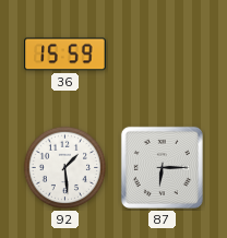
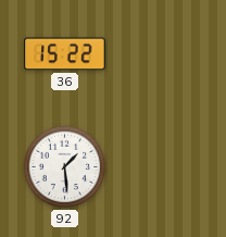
36: 15:59 -> 15:22
87: 6:15 -> none
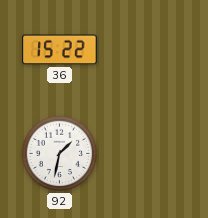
92: 1:29 -> 1:32
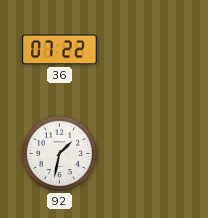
36: 15:22 -> 07:22
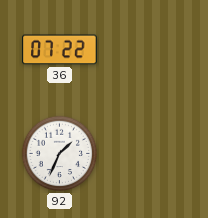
92: 1:32 -> 1:34
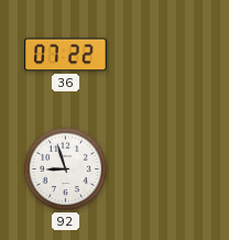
92: 1:34 -> 8:57
